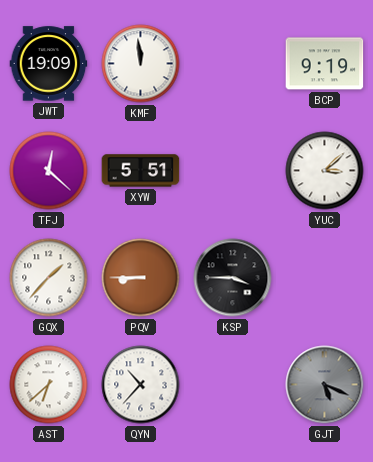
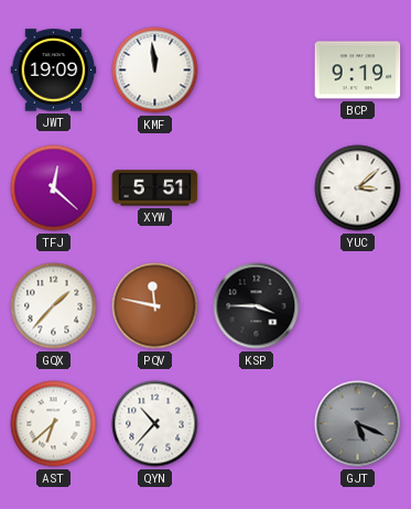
PQV: 8:45 -> 11:47
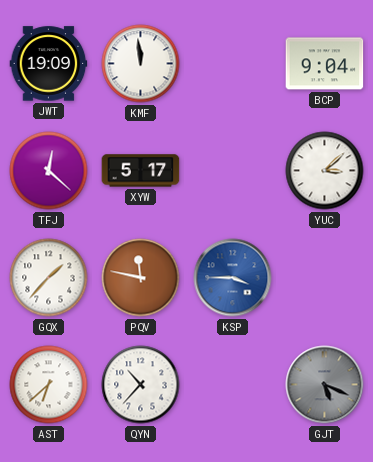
BCP: 9:19 -> 9:04
XYW: 5:51 -> 5:17
KSP dial: black -> blue
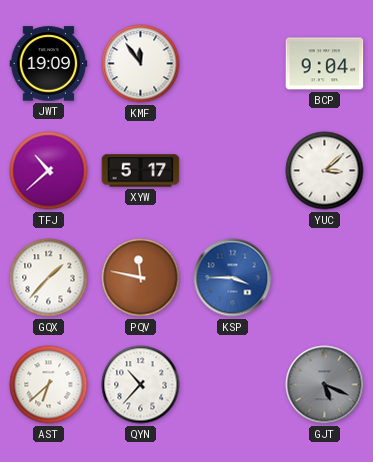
KMF: 11:59 -> 11:54
TFJ: 12:22 -> 10:38
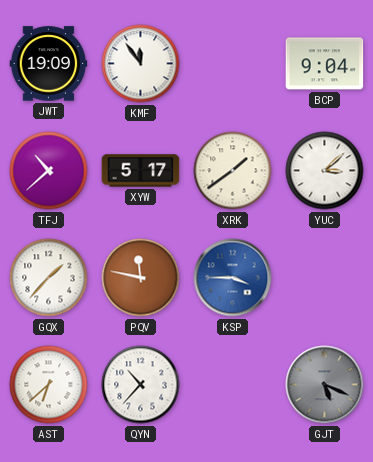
XRK: none -> 1:39
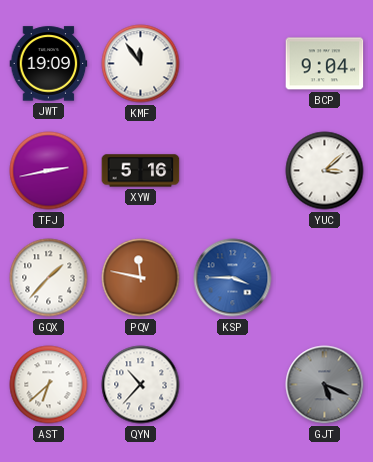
TFJ: 10:38 -> 2:43
XYW: 5:17 -> 5:16
XRK: 1:39 -> none
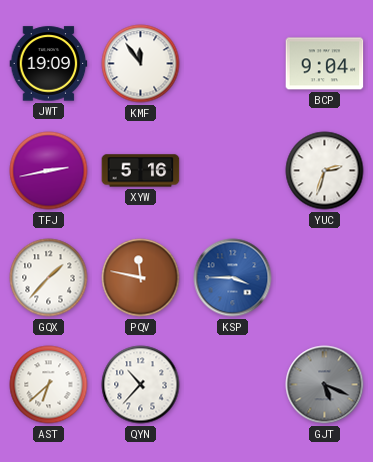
YUC: 3:08 -> 2:33
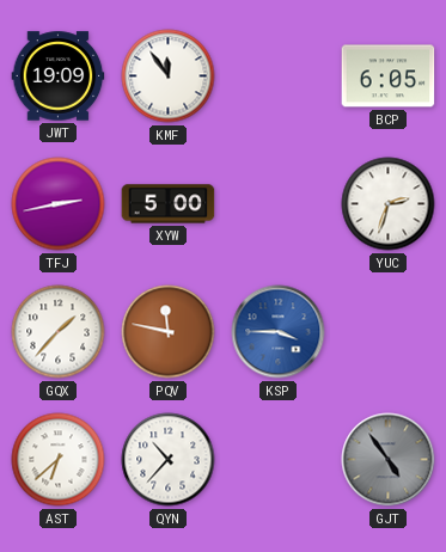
BCP: 9:04 -> 6:05
XYW: 5:16 -> 5:00
GJT: 5:19 -> 4:54
